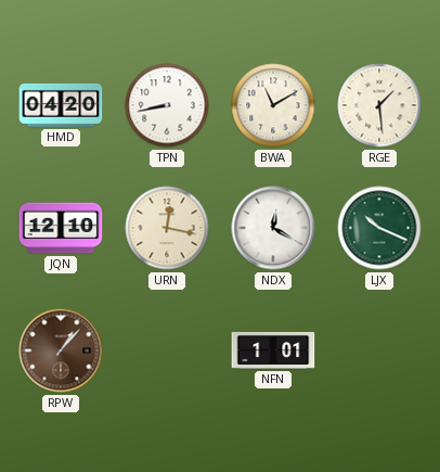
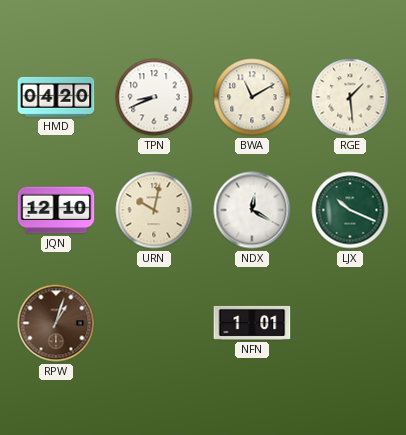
TPN: 8:43 -> 8:41
URN: 12:17 -> 10:02
RPW: 1:07 -> 1:03
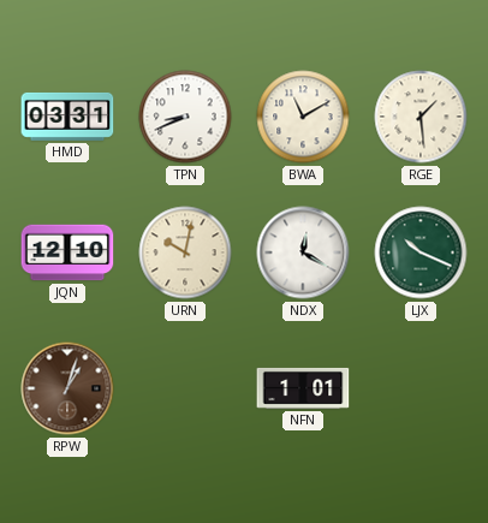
HMD: 04:20 -> 03:31
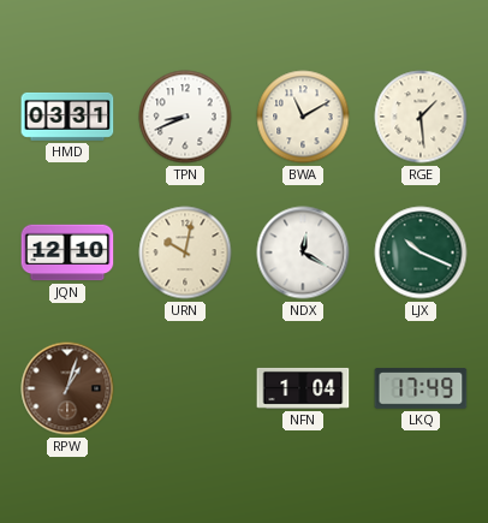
NFN: 1:01 -> 1:04
LKQ: none -> 17:49
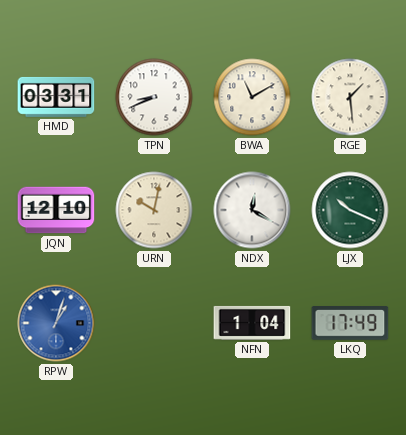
RPW dial: brown -> blue
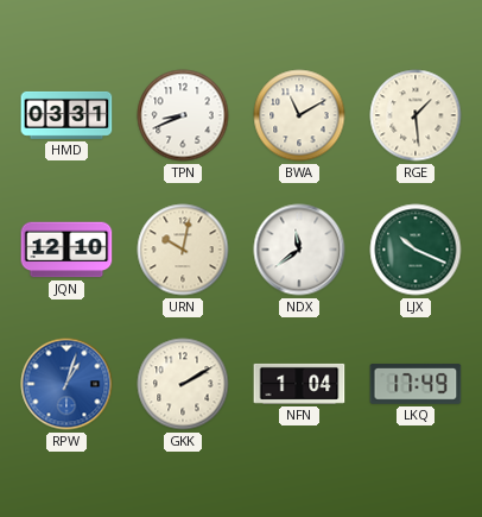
NDX: 12:20 -> 11:39
GKK: none -> 2:10
